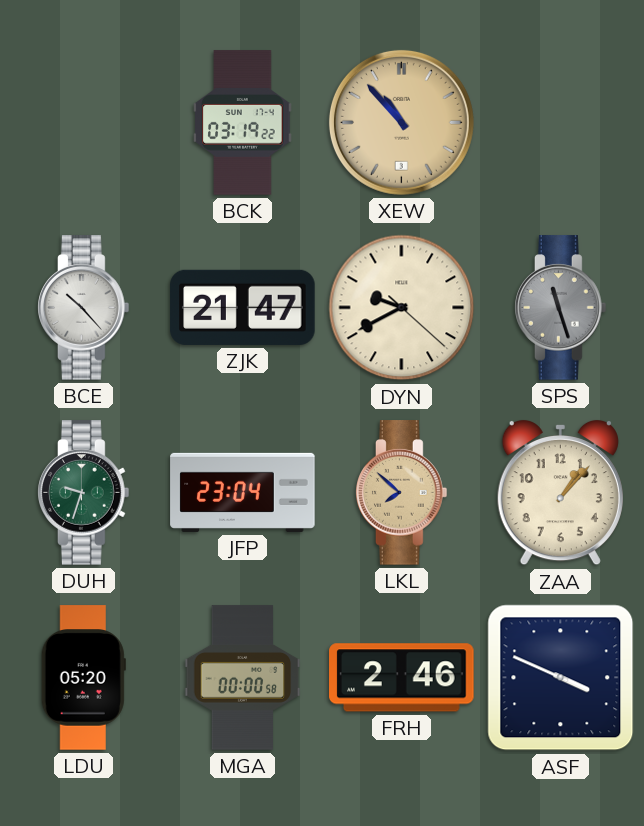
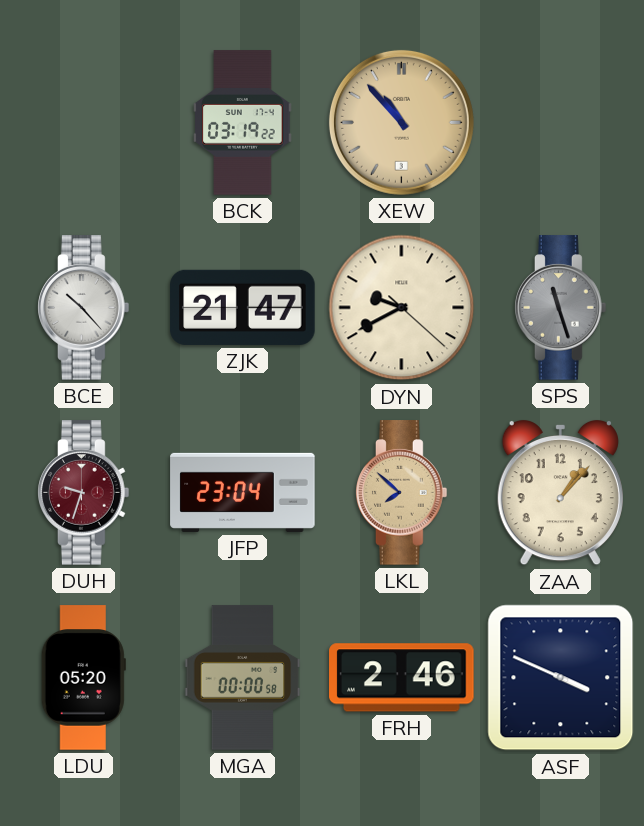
DUH dial: green -> burgundy
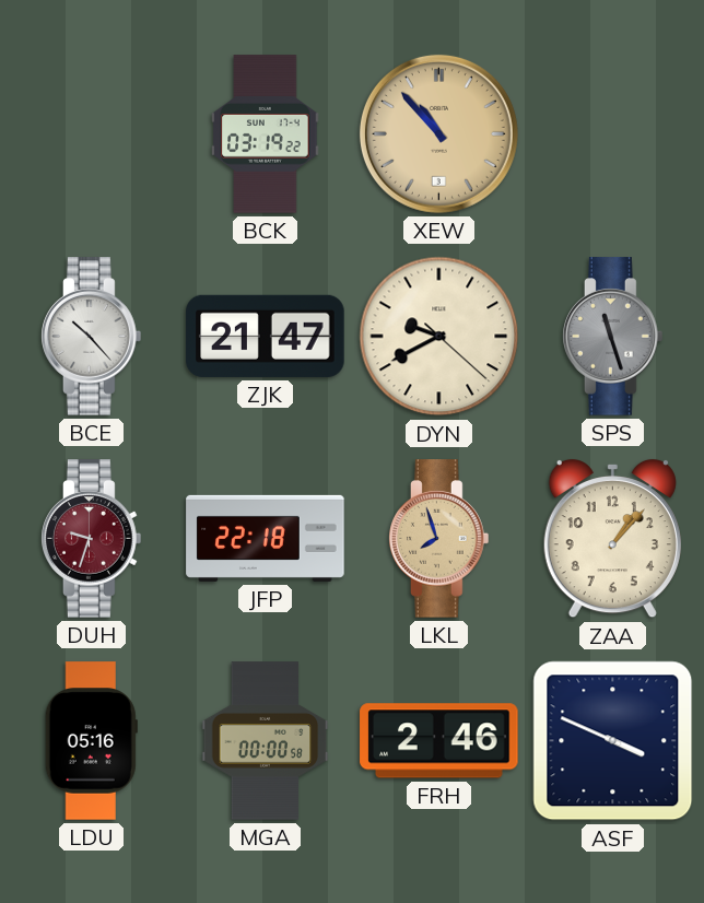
JFP: 23:04 -> 22:18
LKL: 7:52 -> 7:57
LDU: 05:20 -> 05:16
